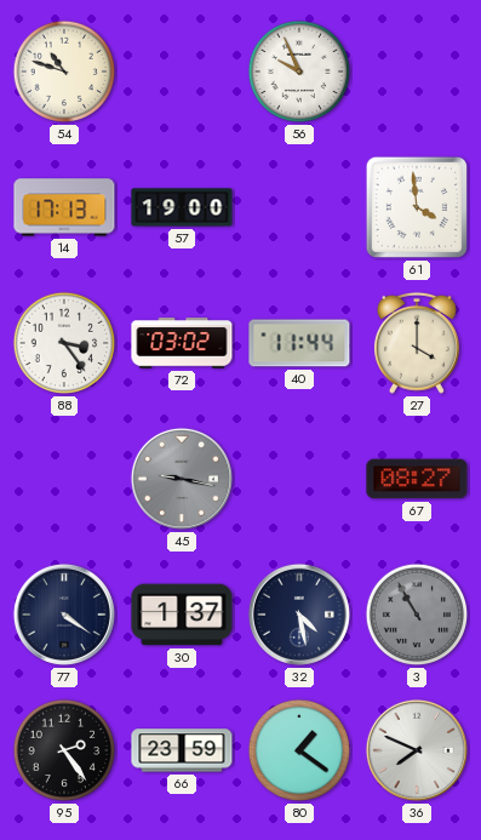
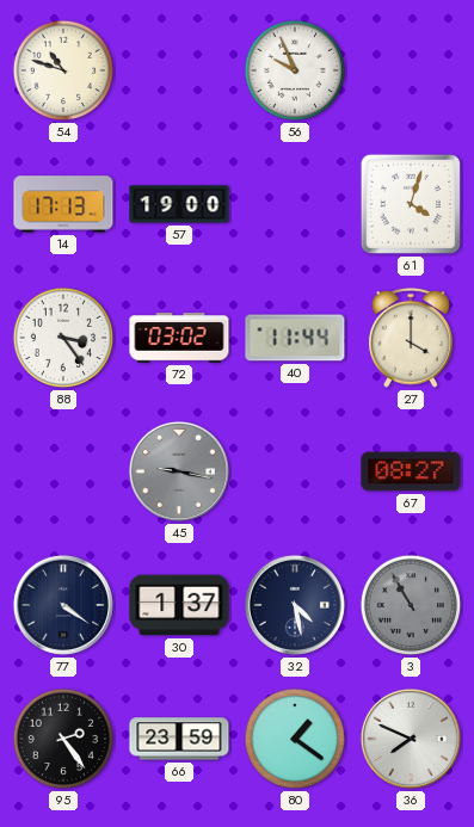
61: 3:59 -> 4:03
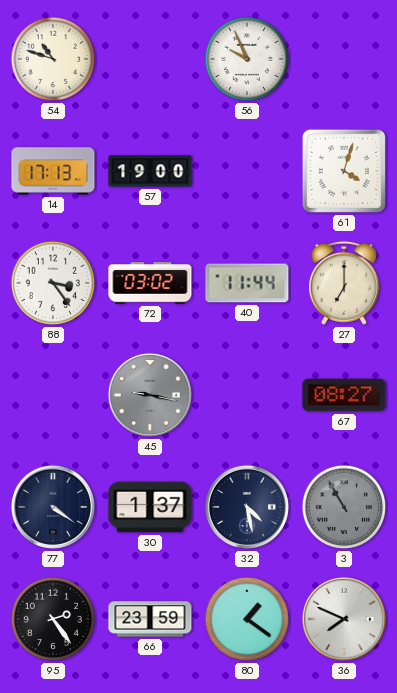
27: 4:00 -> 7:00
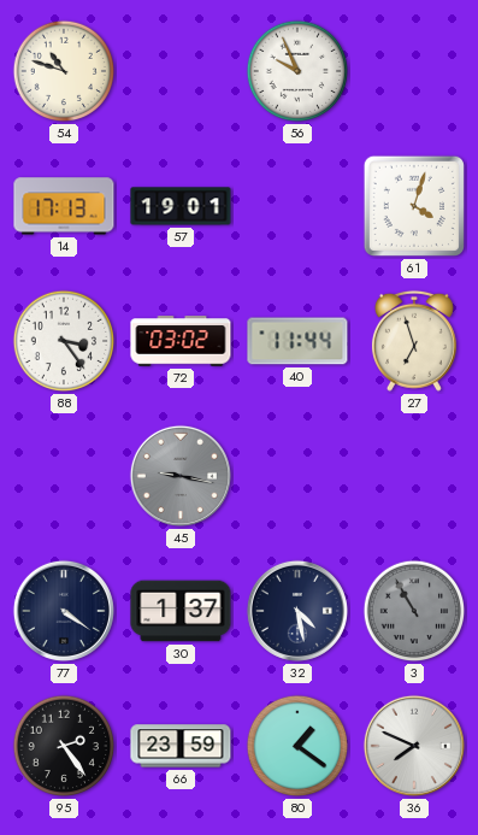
57: 19:00 -> 19:01
27: 7:00 -> 6:57
67: 08:27 -> none
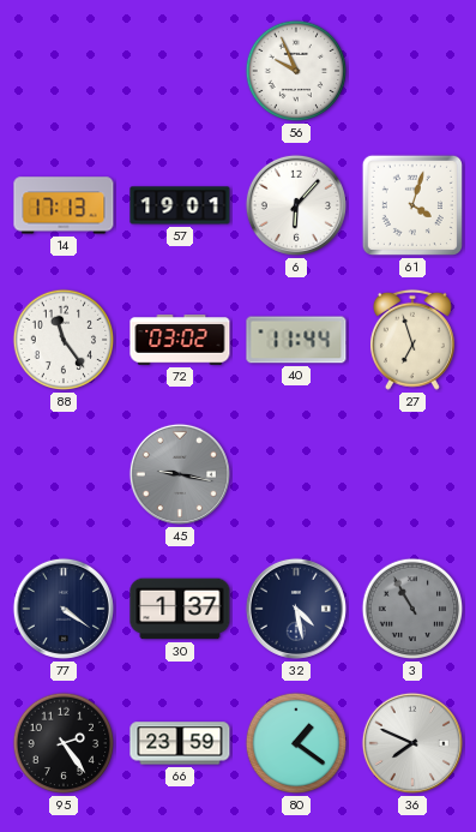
54: 10:48 -> none
6: none -> 6:07
88: 3:24 -> 11:24
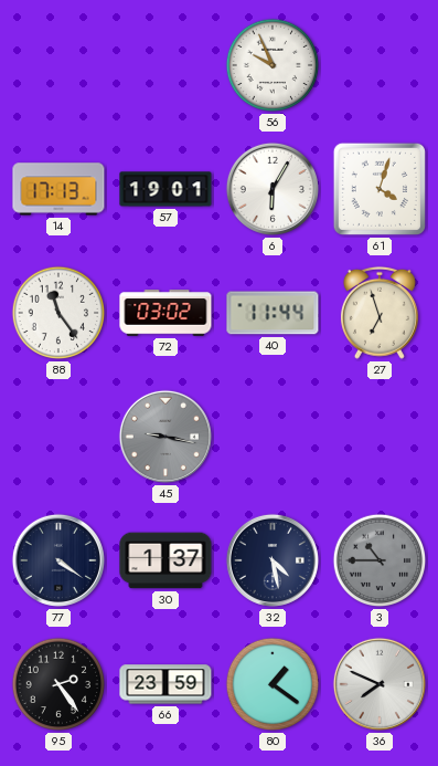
6: 6:07 -> 6:05
3: 10:55 -> 10:45
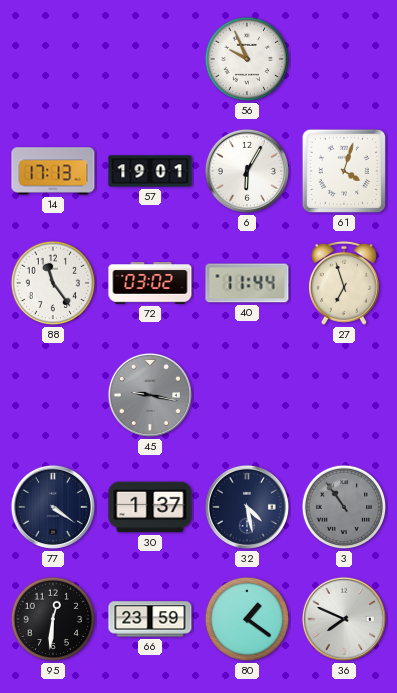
3: 10:45 -> 10:54
95: 2:24 -> 12:31
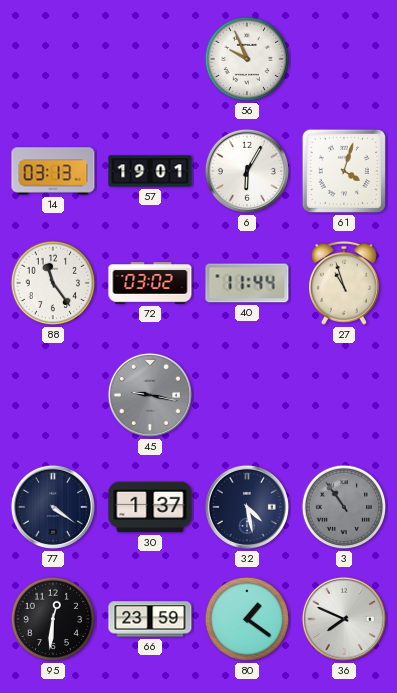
14: 17:13 -> 03:13
27: 6:57 -> 10:57
